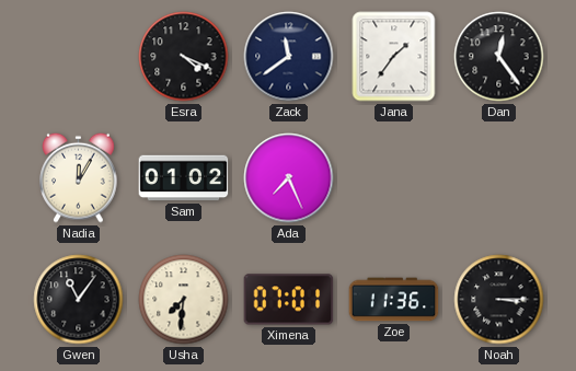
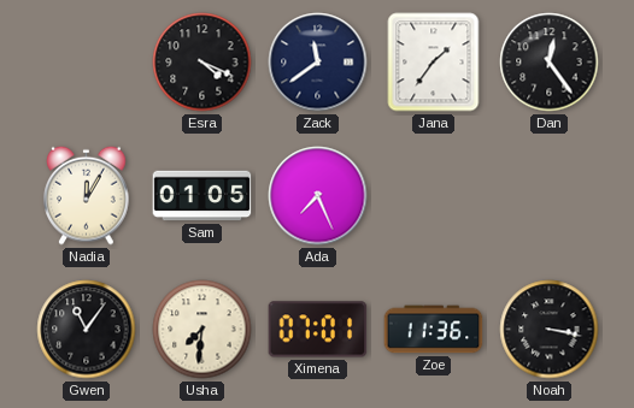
Sam: 01:02 -> 01:05
Noah: 3:15 -> 3:17
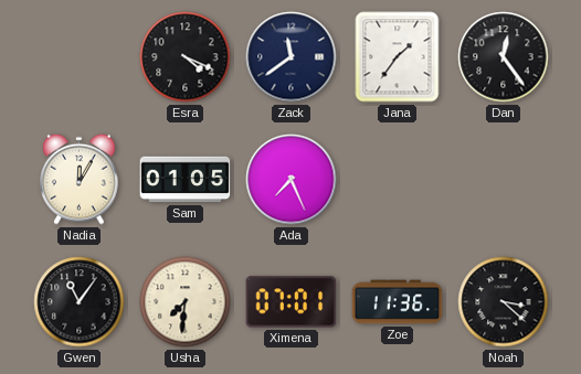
Noah: 3:17 -> 3:22
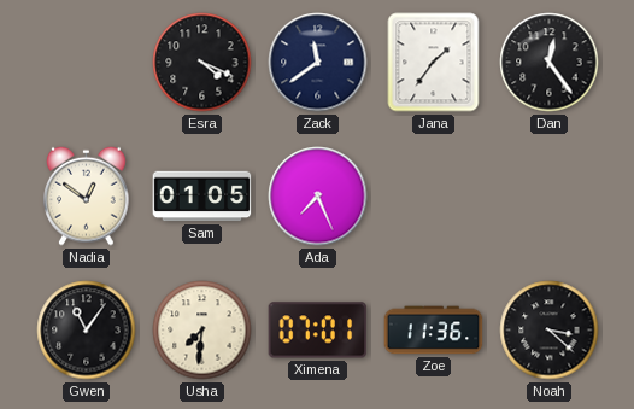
Nadia: 12:05 -> 12:51
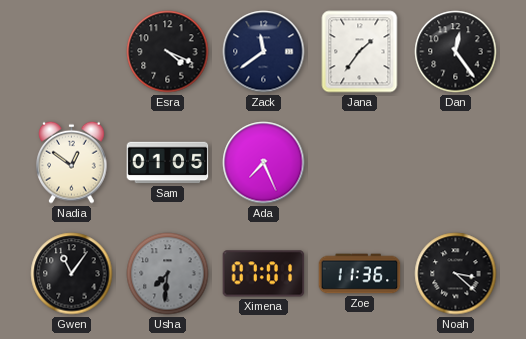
Usha dial: cream -> grey
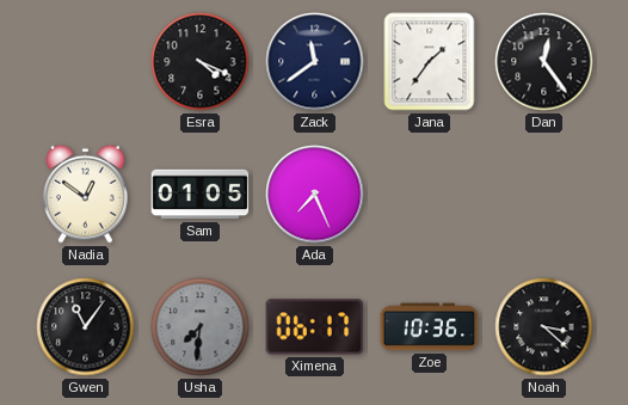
Ximena: 07:01 -> 06:17
Zoe: 11:36 -> 10:36
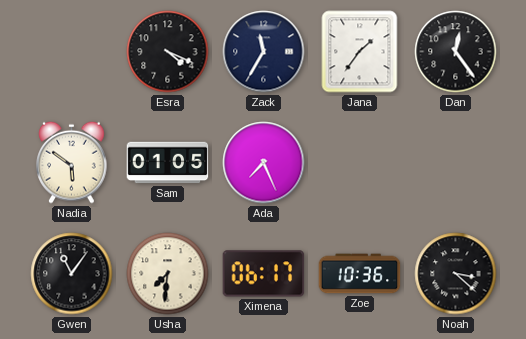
Zack: 11:39 -> 11:35
Nadia: 12:51 -> 5:51
Usha dial: grey -> cream
